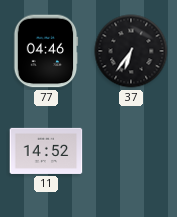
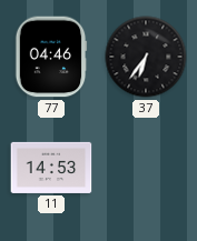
11: 14:52 -> 14:53
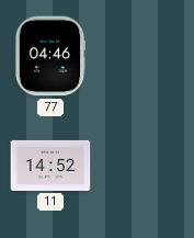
37: 6:36 -> none
11: 14:53 -> 14:52
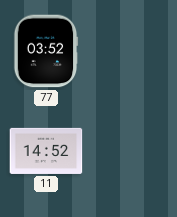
77: 04:46 -> 03:52
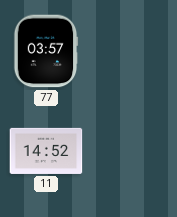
77: 03:52 -> 03:57
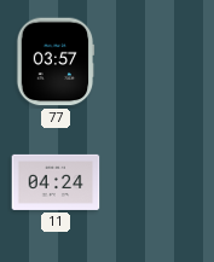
11: 14:52 -> 04:24
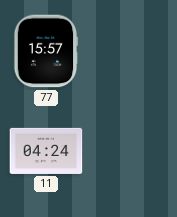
77: 03:57 -> 15:57
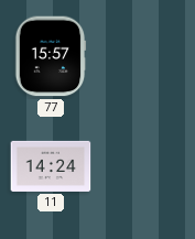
11: 04:24 -> 14:24
